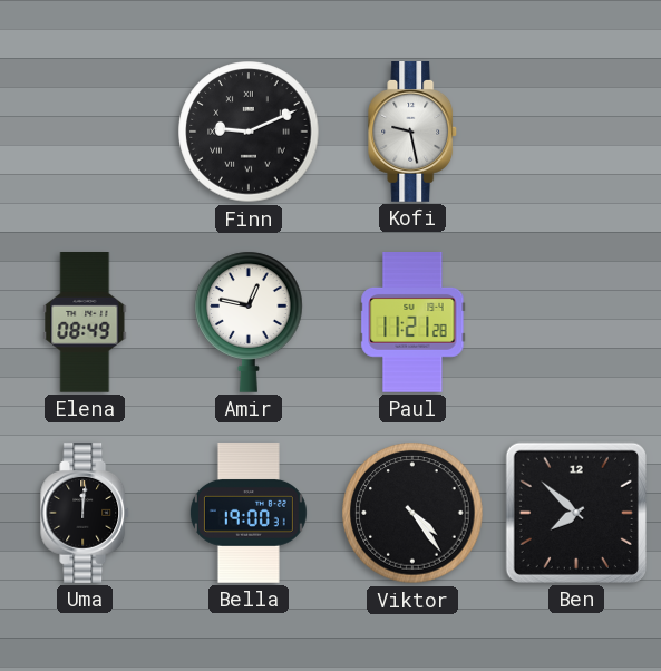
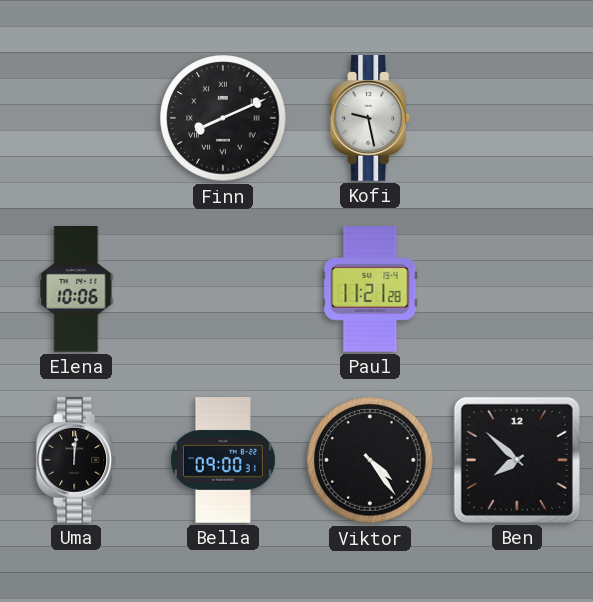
Finn: 9:11 -> 8:11
Elena: 08:49 -> 10:06
Amir: 12:47 -> none
Bella: 19:00 -> 09:00
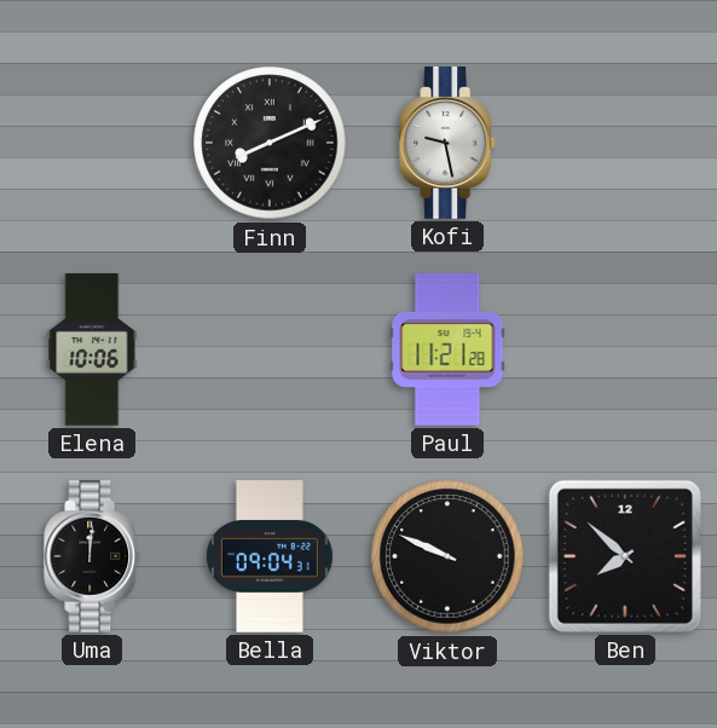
Bella: 09:00 -> 09:04
Viktor: 4:24 -> 9:49
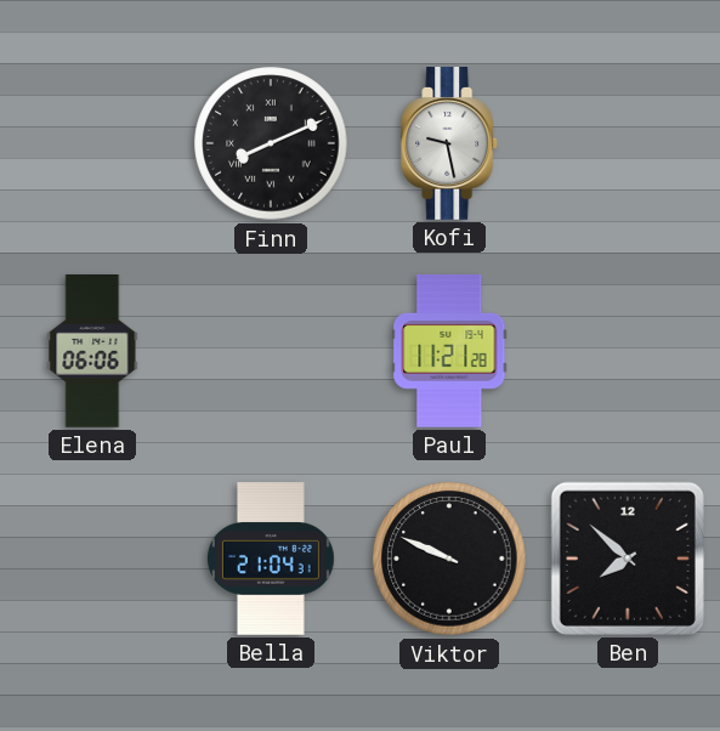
Elena: 10:06 -> 06:06
Uma: 12:01 -> none
Bella: 09:04 -> 21:04
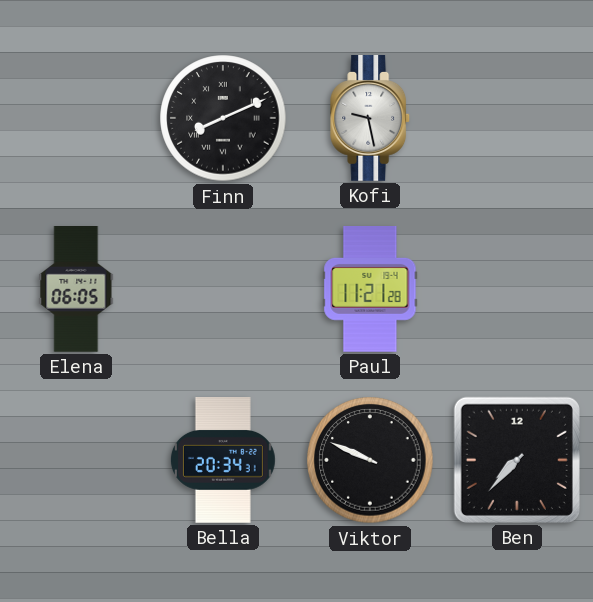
Elena: 06:06 -> 06:05
Bella: 21:04 -> 20:34
Ben: 7:52 -> 7:37
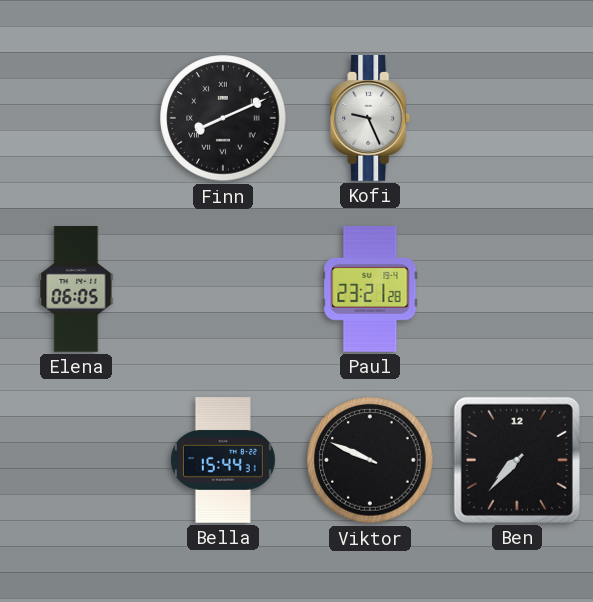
Kofi: 9:28 -> 9:26
Paul: 11:21 -> 23:21
Bella: 20:34 -> 15:44
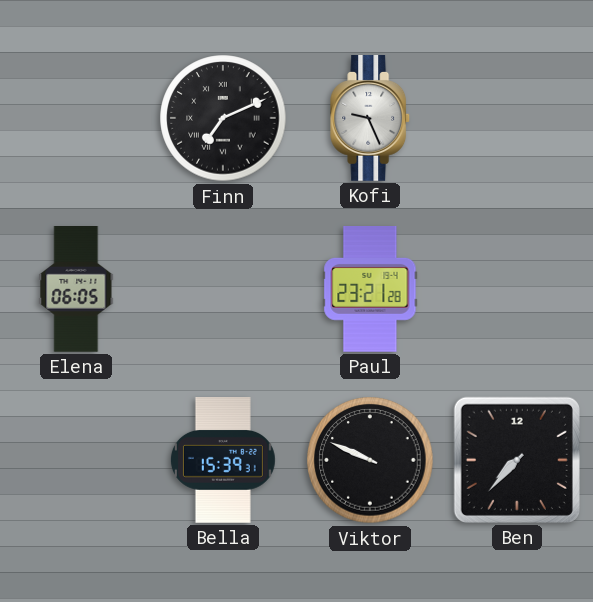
Finn: 8:11 -> 7:11
Bella: 15:44 -> 15:39
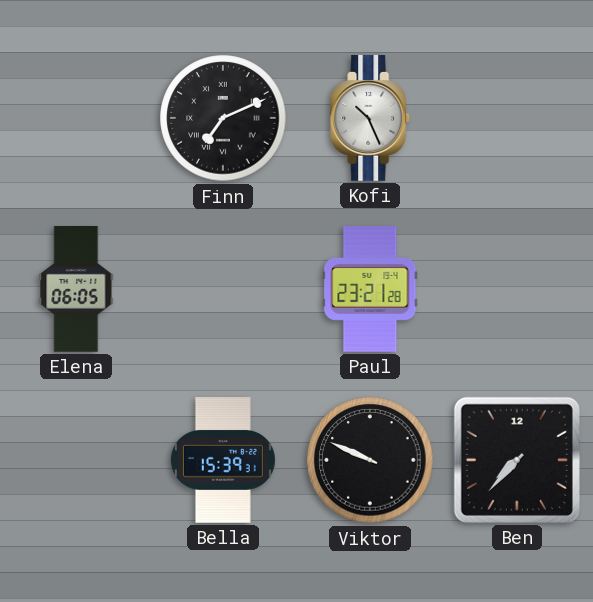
Kofi: 9:26 -> 10:26
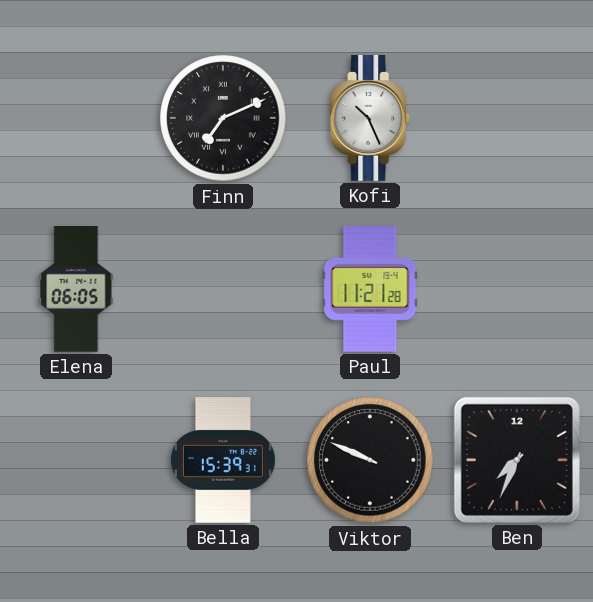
Paul: 23:21 -> 11:21
Ben: 7:37 -> 7:34
